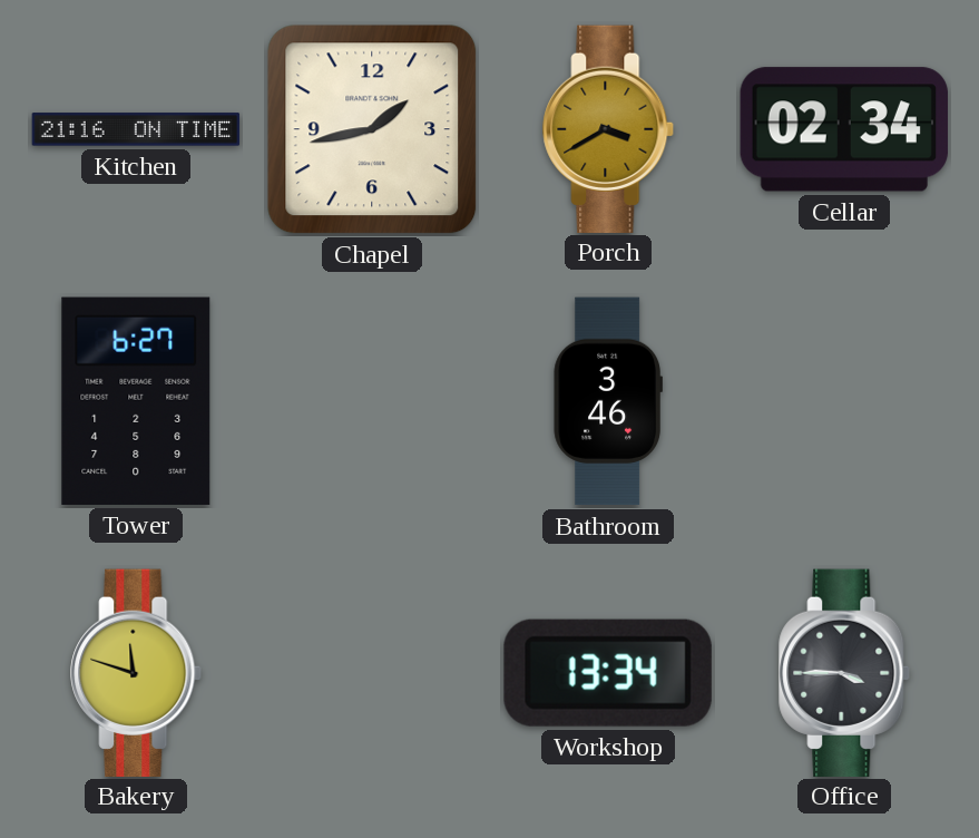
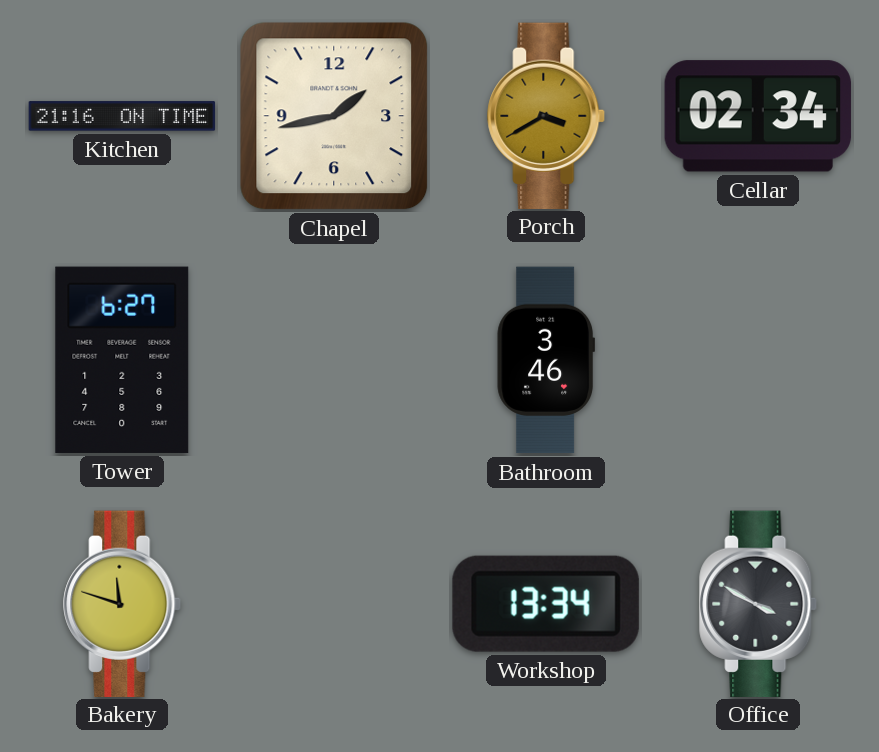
Office: 3:45 -> 3:50
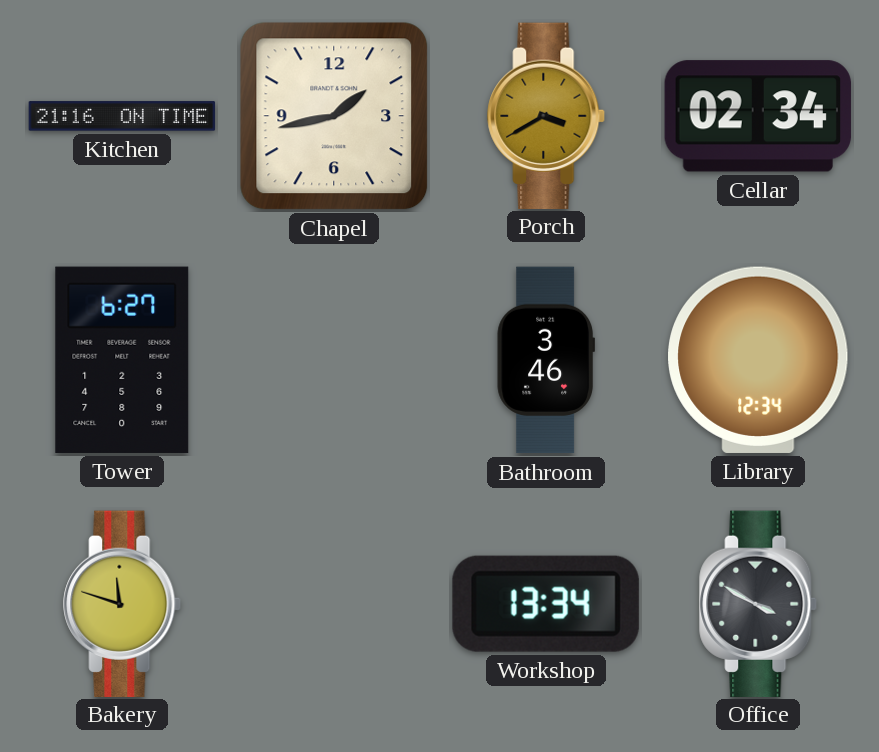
Library: none -> 12:34
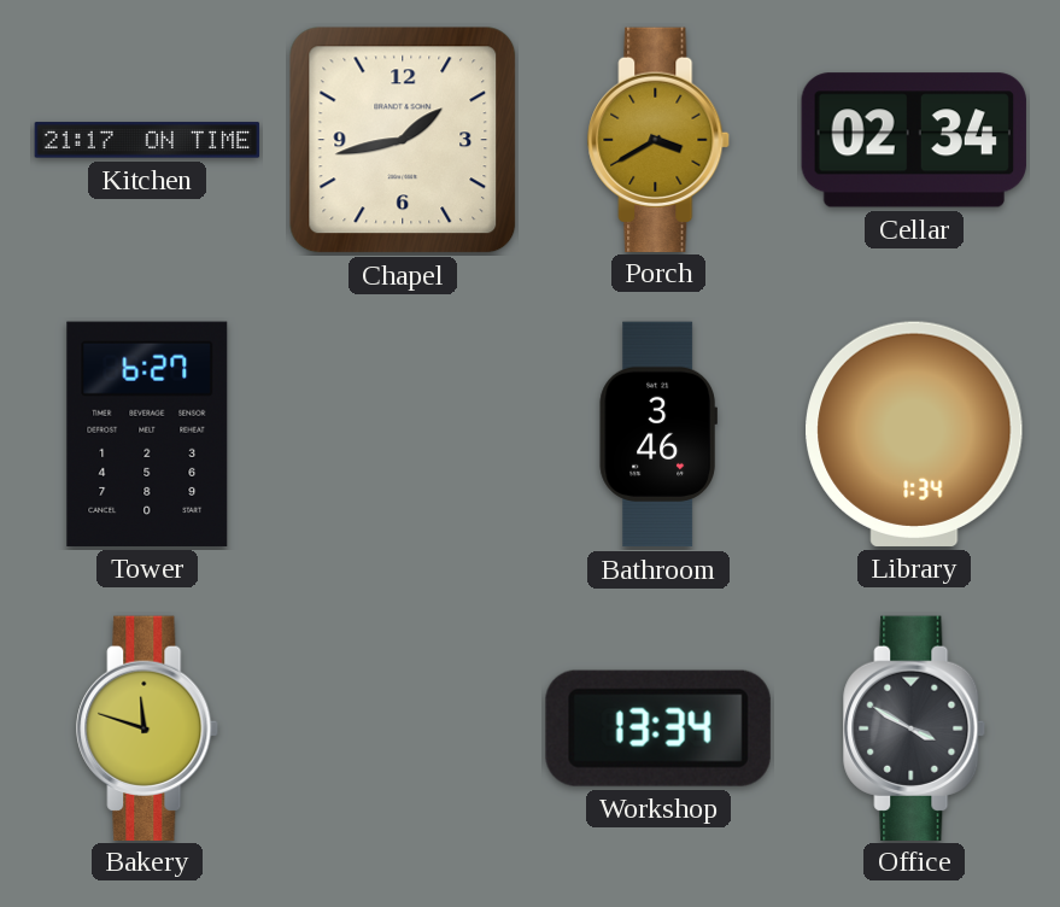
Kitchen: 21:16 -> 21:17
Library: 12:34 -> 1:34
